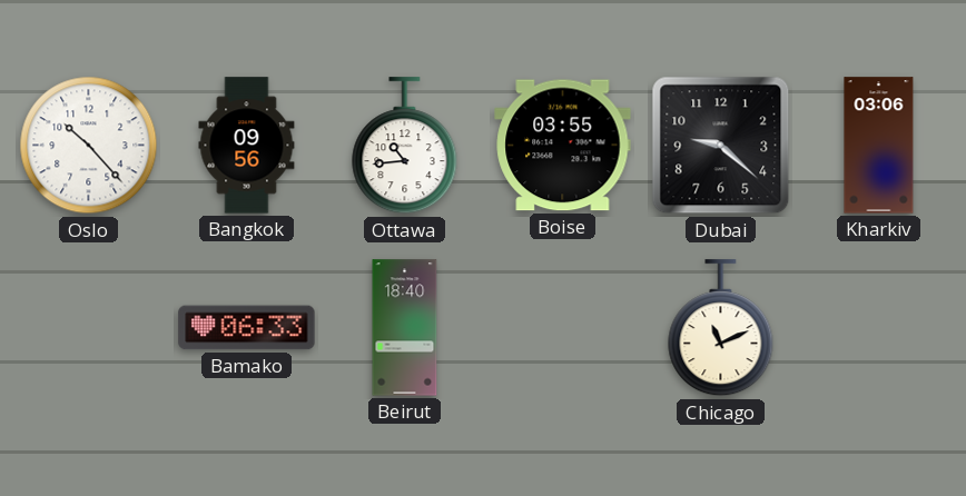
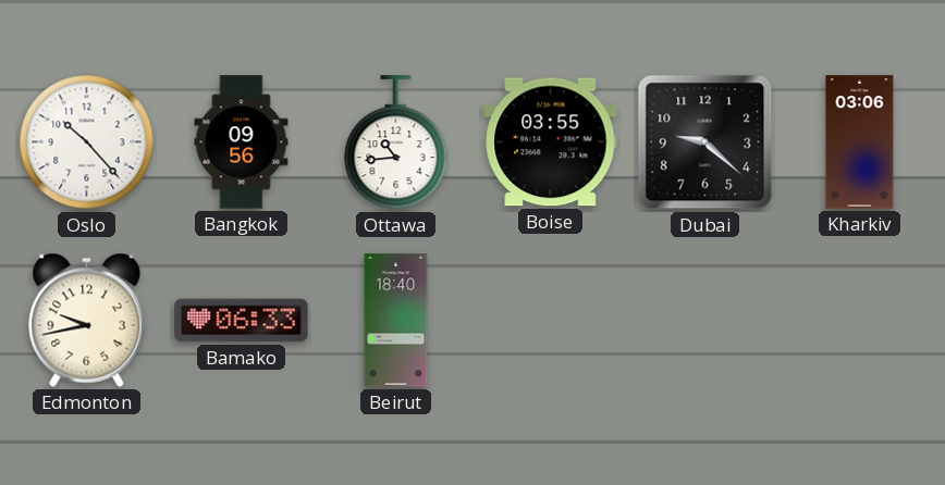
Edmonton: none -> 9:43
Chicago: 11:11 -> none
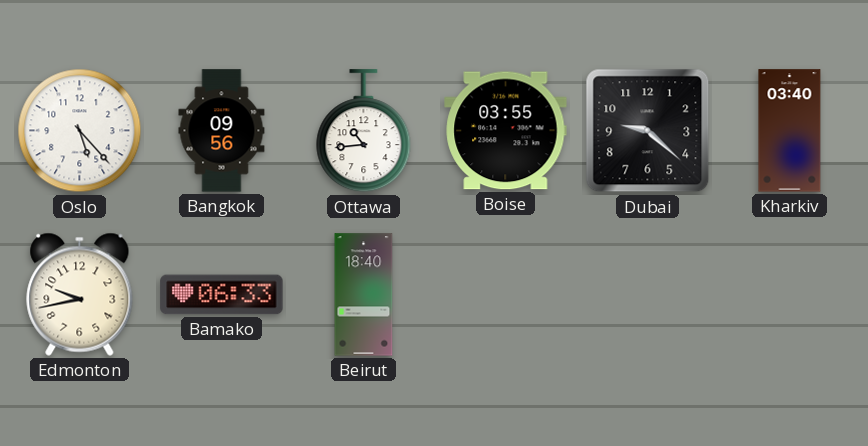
Oslo: 10:23 -> 5:23
Kharkiv: 03:06 -> 03:40
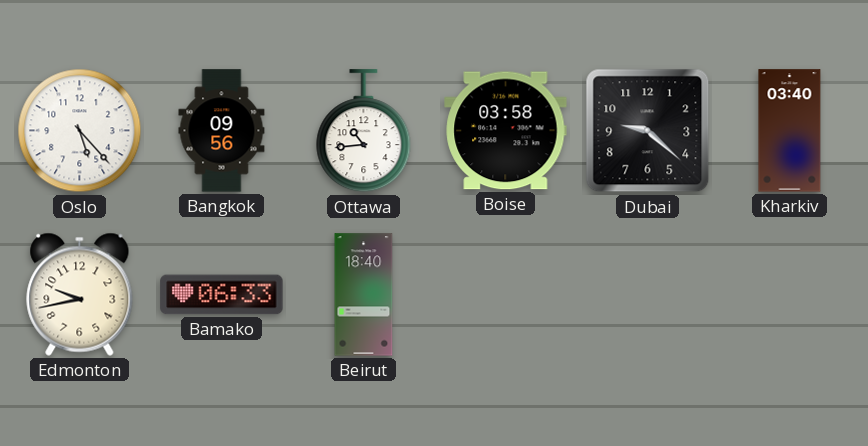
Boise: 03:55 -> 03:58
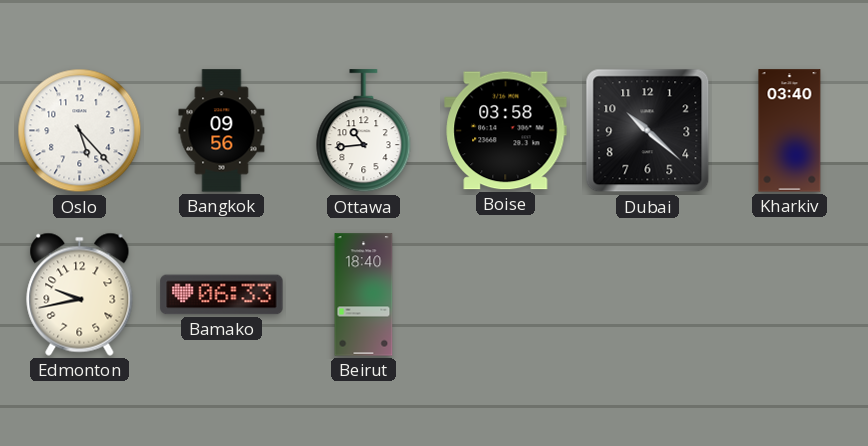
Dubai: 9:22 -> 10:22
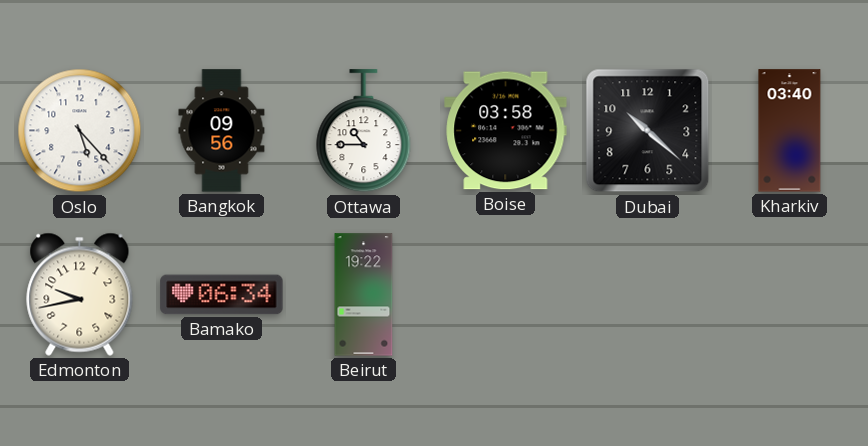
Ottawa: 10:44 -> 10:45
Bamako: 06:33 -> 06:34
Beirut: 18:40 -> 19:22
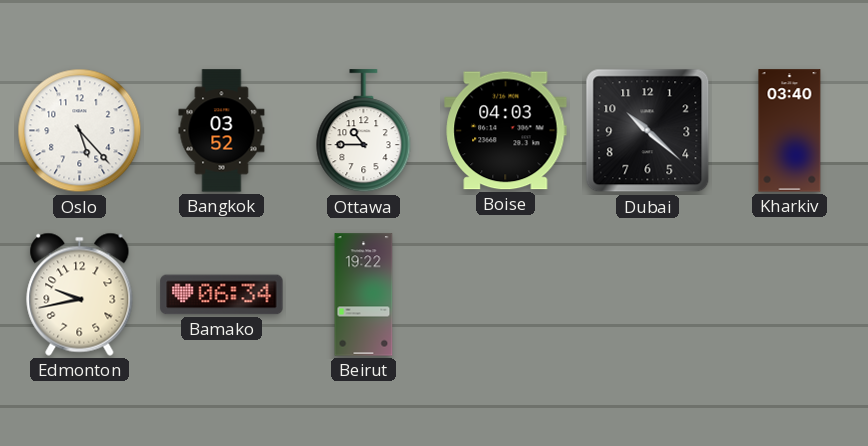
Bangkok: 09:56 -> 03:52
Boise: 03:58 -> 04:03
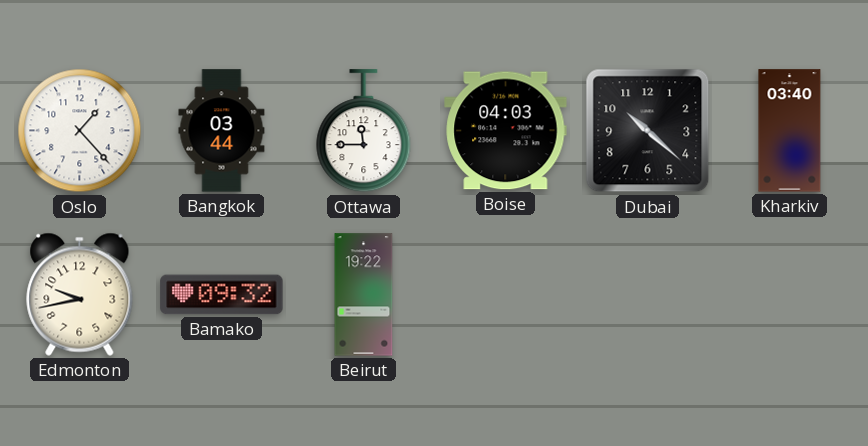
Oslo: 5:23 -> 1:23
Bangkok: 03:52 -> 03:44
Ottawa: 10:45 -> 11:45
Bamako: 06:34 -> 09:32
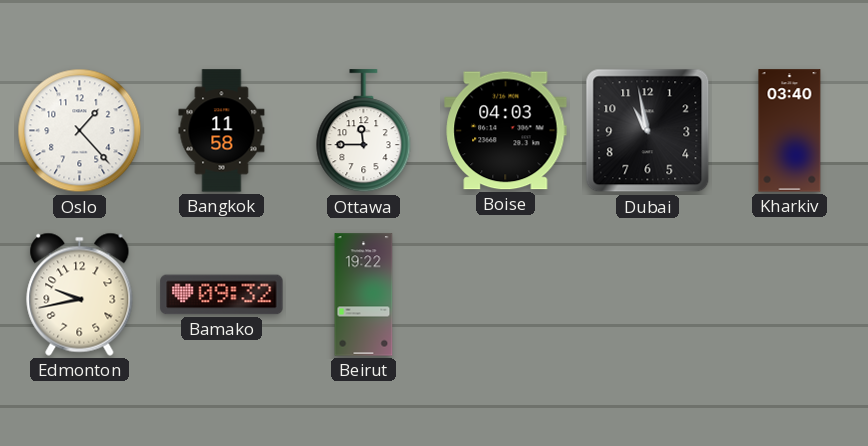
Bangkok: 03:44 -> 11:58
Dubai: 10:22 -> 10:58
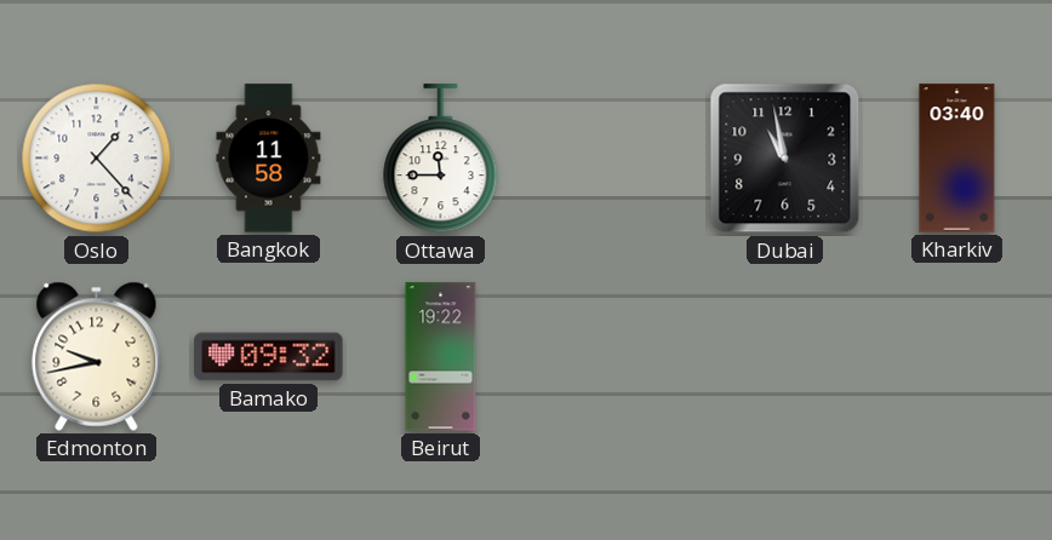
Boise: 04:03 -> none
